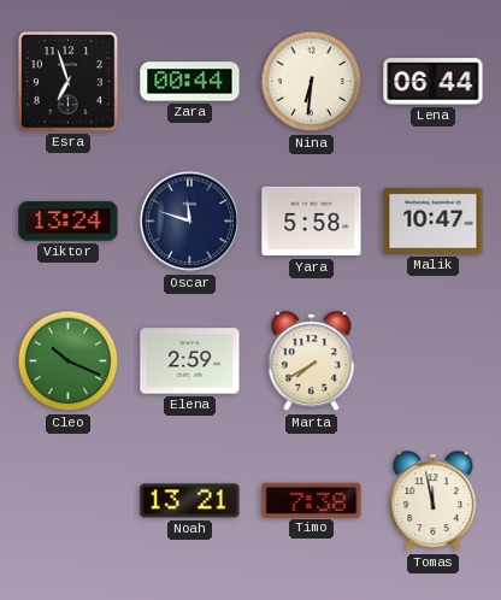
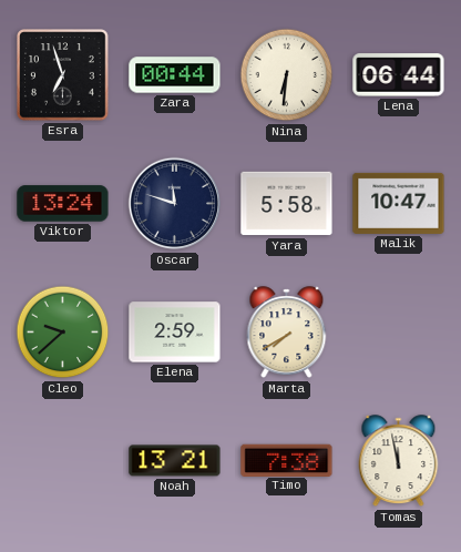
Cleo: 10:19 -> 9:38
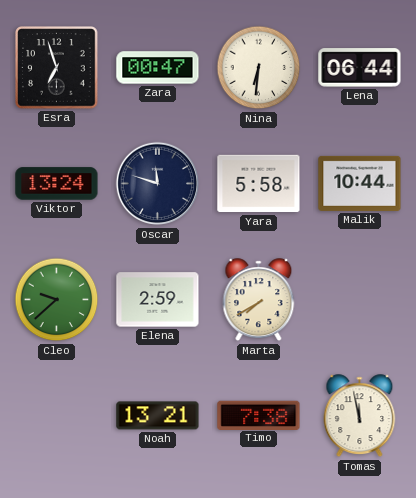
Zara: 00:44 -> 00:47
Malik: 10:47 -> 10:44
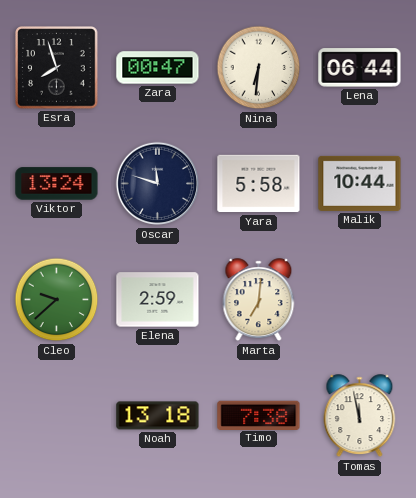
Esra: 6:57 -> 7:57
Marta: 7:40 -> 7:01
Noah: 13:21 -> 13:18
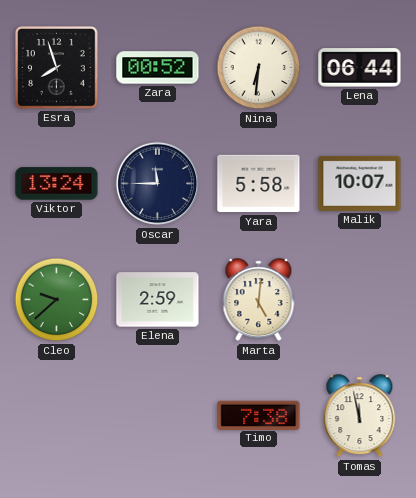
Zara: 00:47 -> 00:52
Oscar: 11:48 -> 11:45
Malik: 10:44 -> 10:07
Marta: 7:01 -> 5:01
Noah: 13:18 -> none
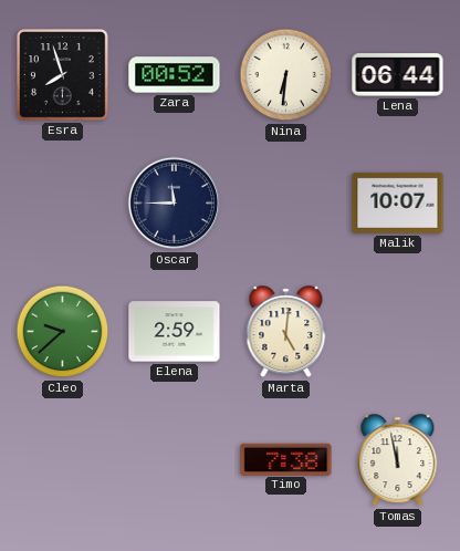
Viktor: 13:24 -> none
Yara: 5:58 -> none
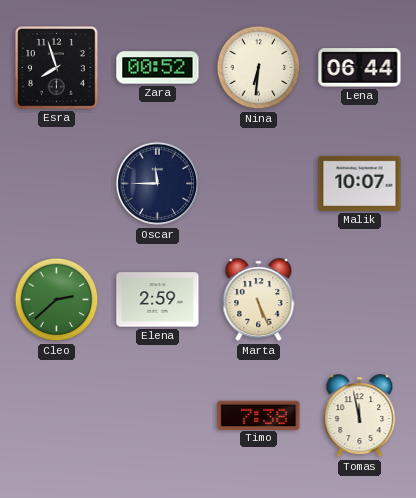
Cleo: 9:38 -> 2:38
Marta: 5:01 -> 5:26
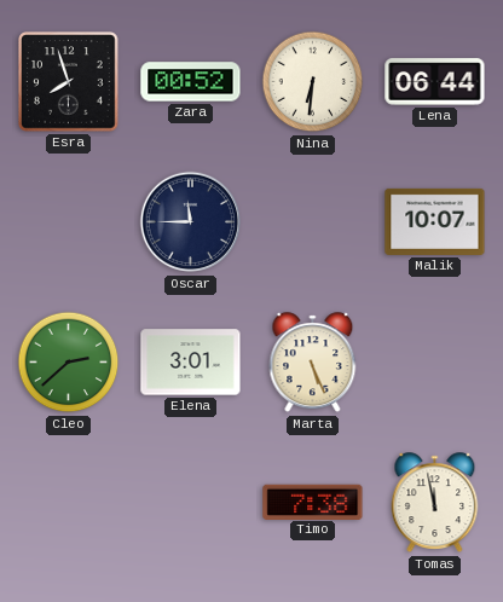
Elena: 2:59 -> 3:01
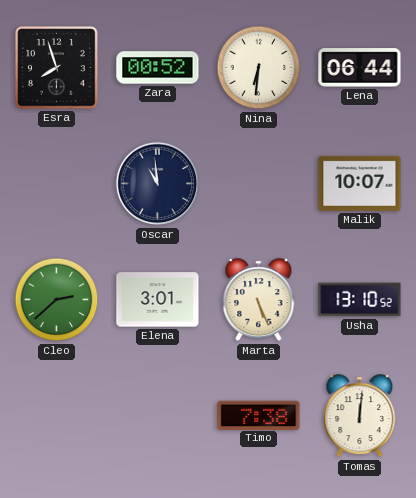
Oscar: 11:45 -> 10:59
Usha: none -> 13:10
Tomas: 11:58 -> 12:01
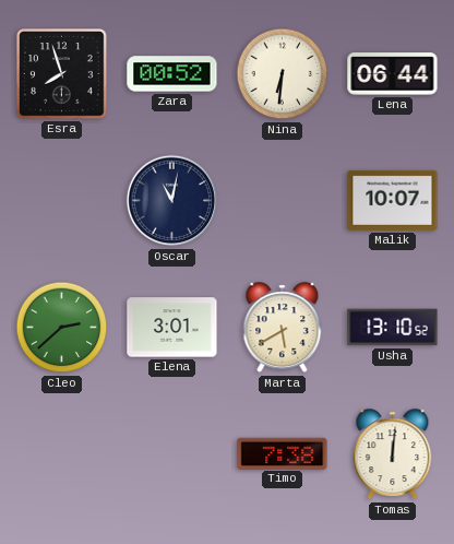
Oscar: 10:59 -> 11:02
Marta: 5:26 -> 5:40
